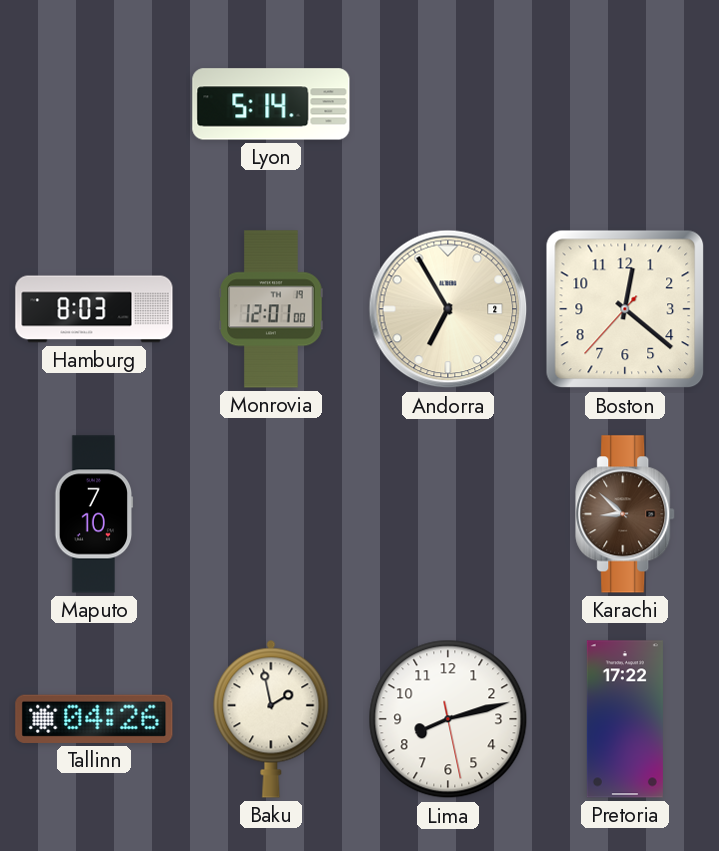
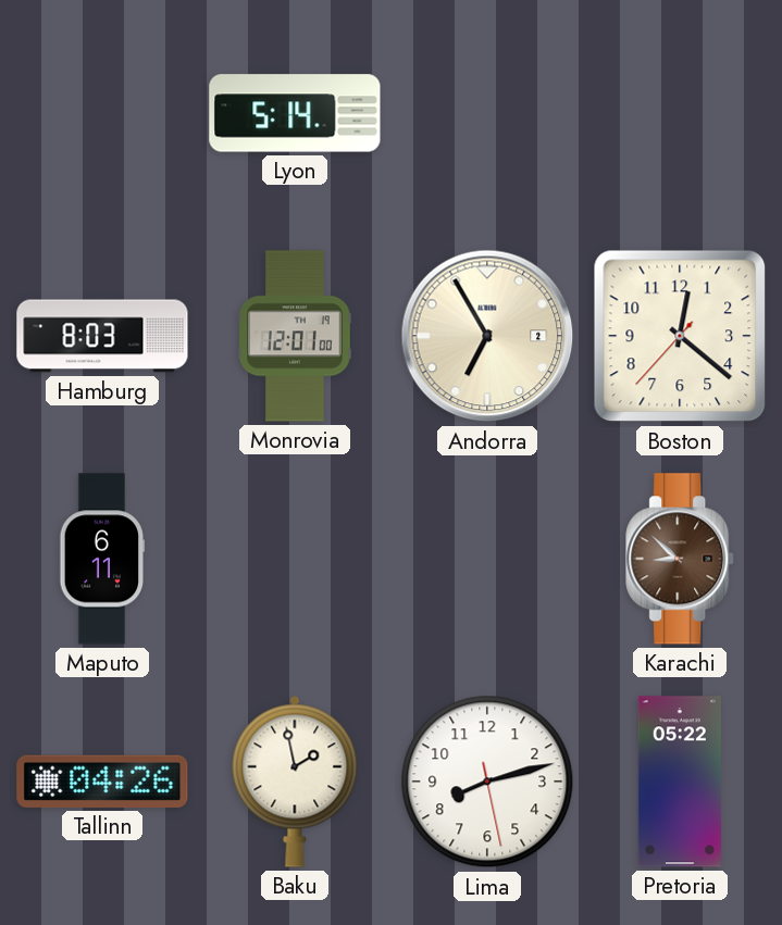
Maputo: 7:10 -> 6:11
Pretoria: 17:22 -> 05:22
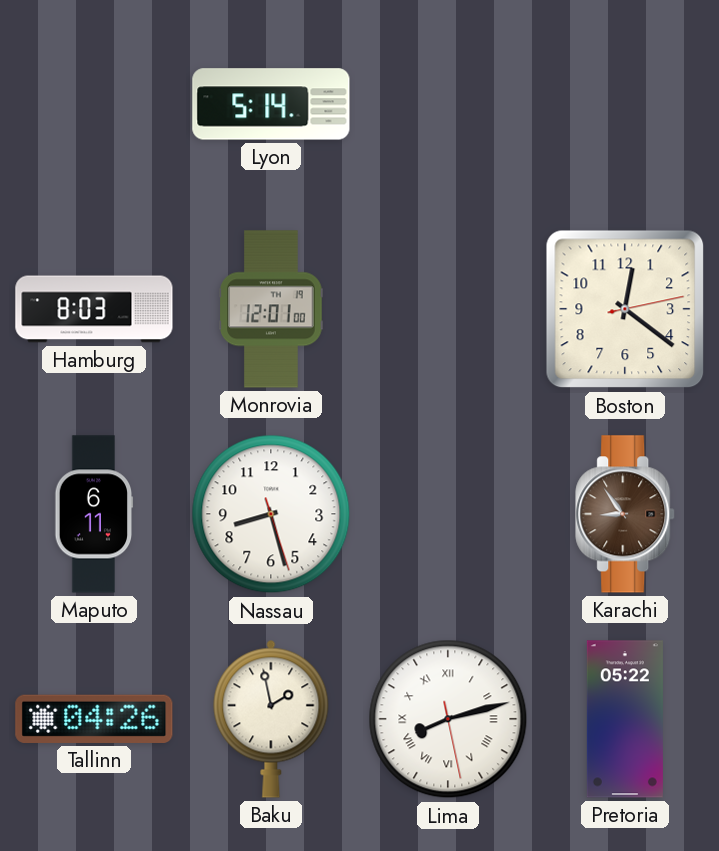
Andorra: 6:55 -> none
Boston: 12:21:37 -> 12:21:13
Nassau: none -> 8:27
Karachi: 8:52 -> 8:54
Lima numerals: Arabic -> Roman
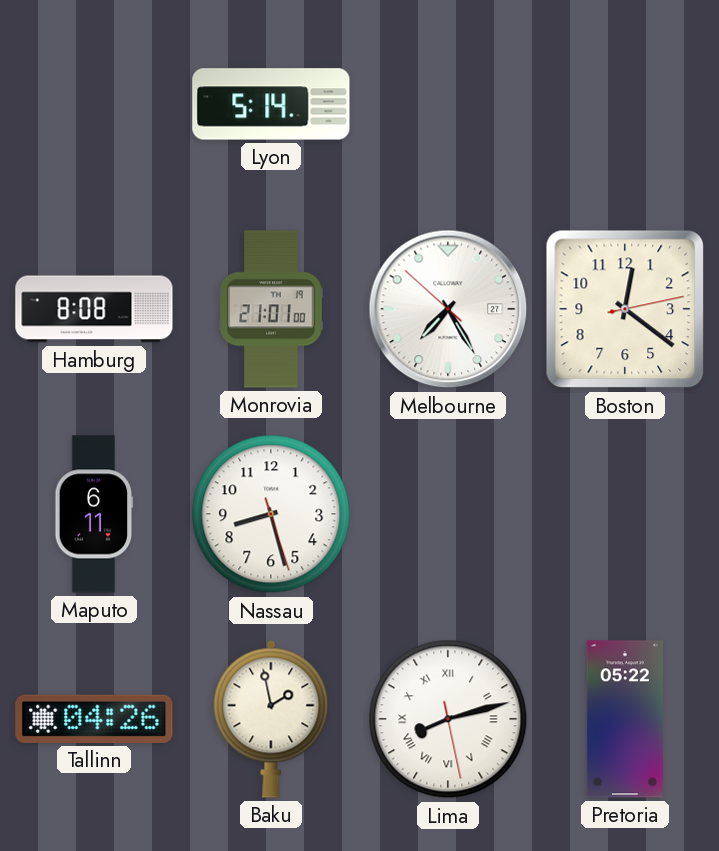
Hamburg: 8:03 -> 8:08
Monrovia: 12:01 -> 21:01
Melbourne: none -> 7:24
Karachi: 8:54 -> none
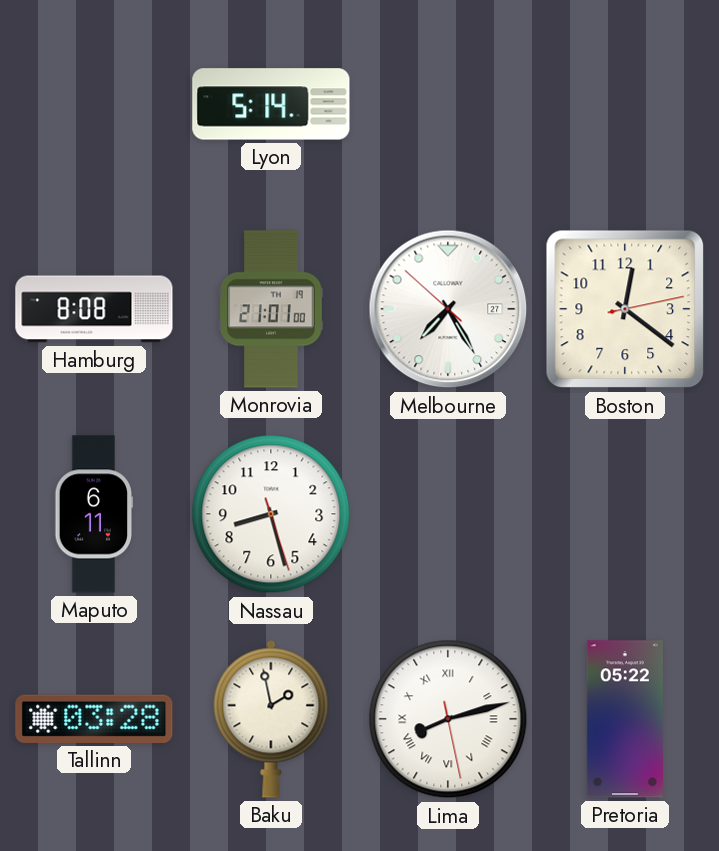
Tallinn: 04:26 -> 03:28
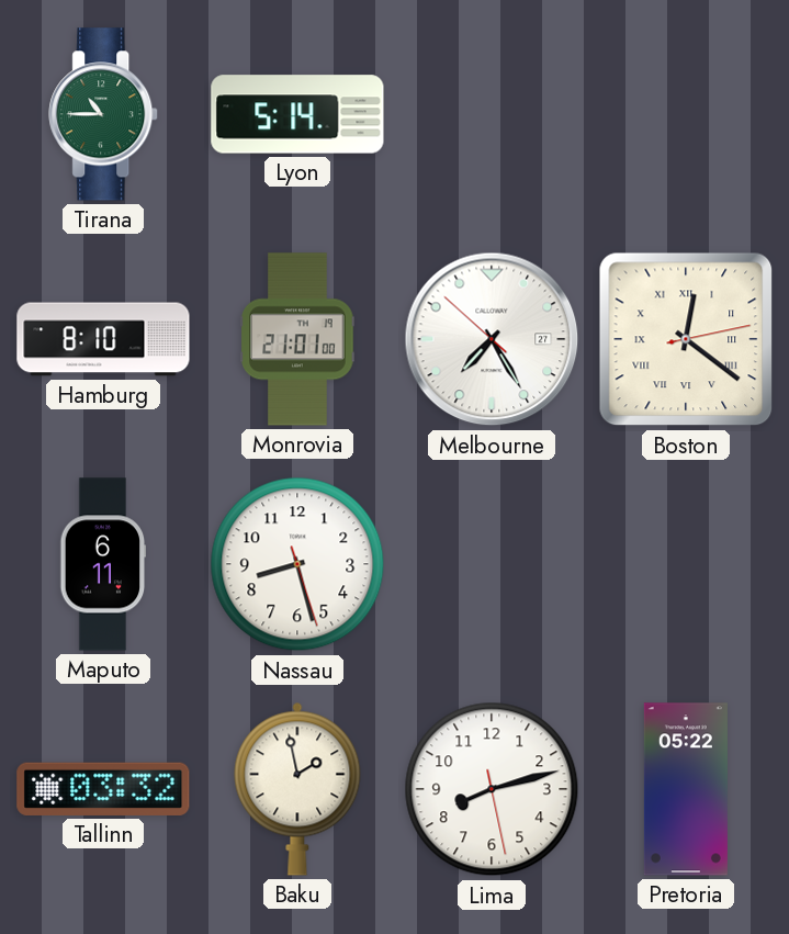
Tirana: none -> 10:45
Hamburg: 8:08 -> 8:10
Boston numerals: Arabic -> Roman
Tallinn: 03:28 -> 03:32
Lima numerals: Roman -> Arabic
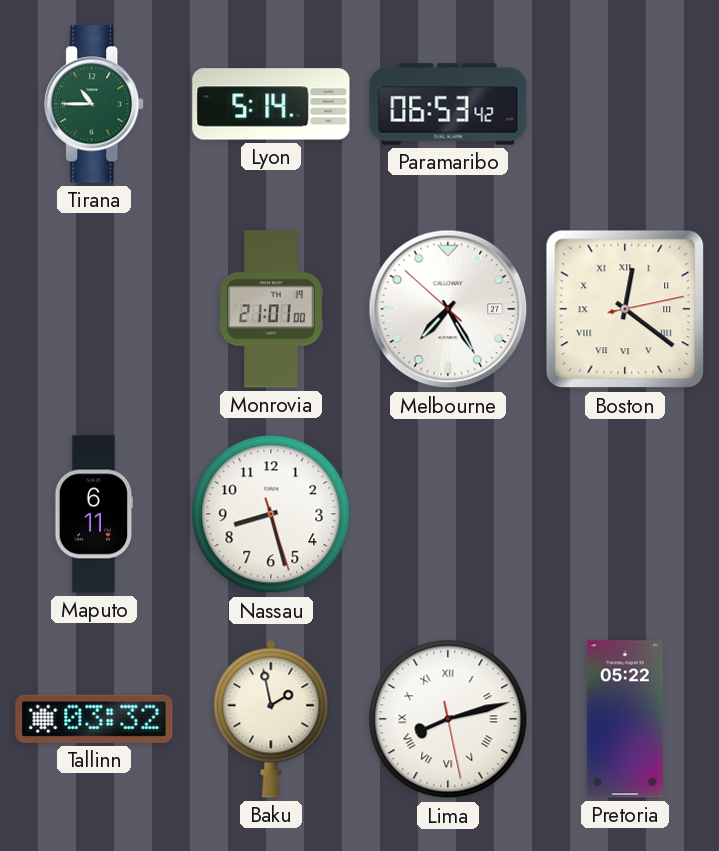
Paramaribo: none -> 06:53
Hamburg: 8:10 -> none
Lima numerals: Arabic -> Roman
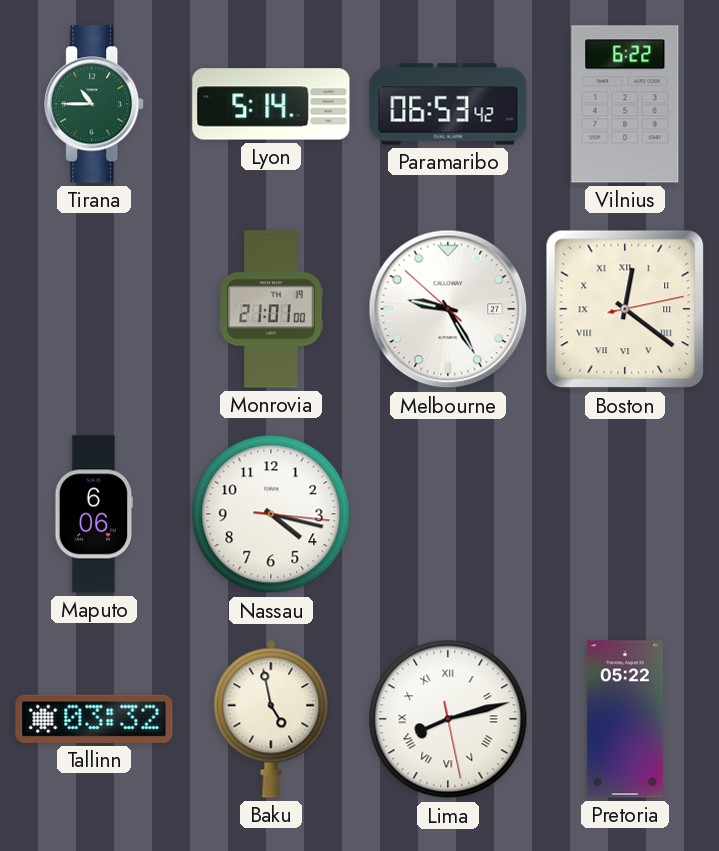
Vilnius: none -> 6:22
Melbourne: 7:24 -> 9:24
Maputo: 6:11 -> 6:06
Nassau: 8:27 -> 4:17
Baku: 1:58 -> 4:58
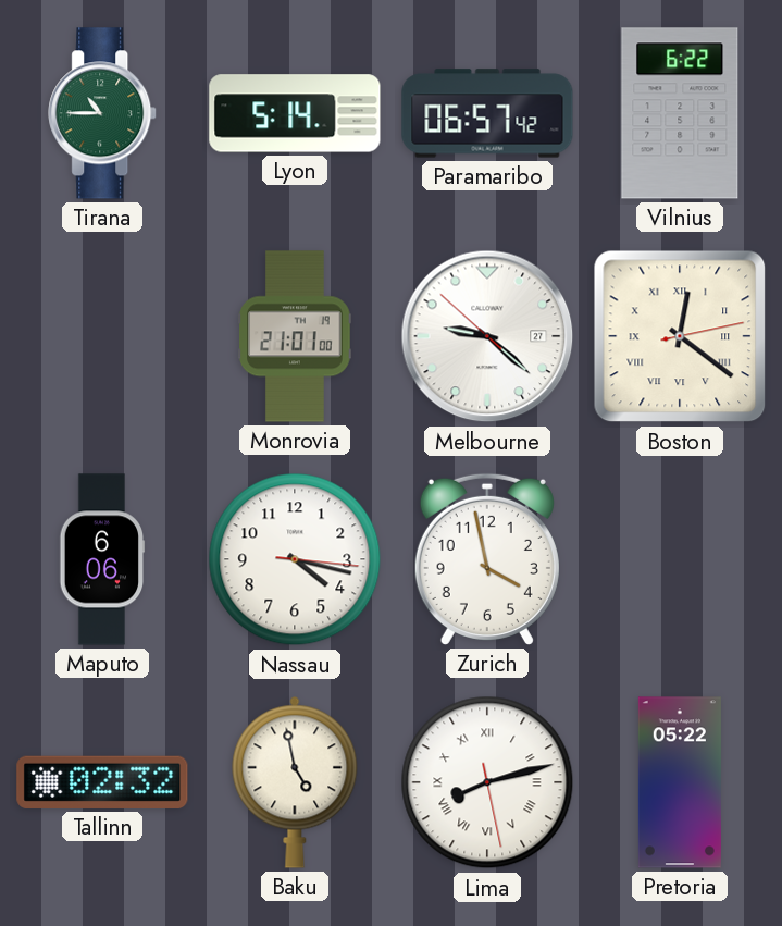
Paramaribo: 06:53 -> 06:57
Melbourne: 9:24 -> 9:21
Zurich: none -> 3:58
Tallinn: 03:32 -> 02:32
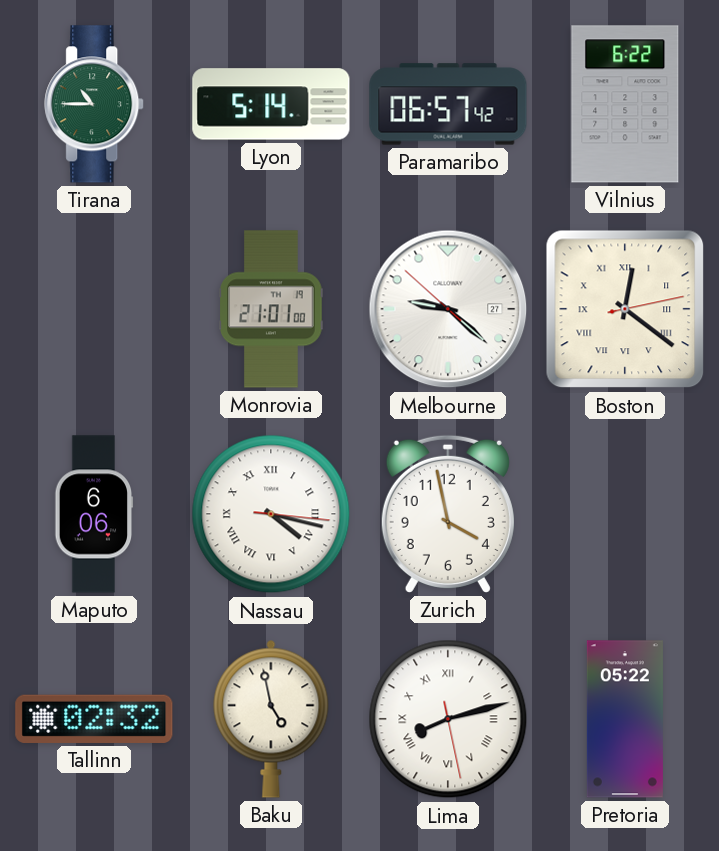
Nassau numerals: Arabic -> Roman
